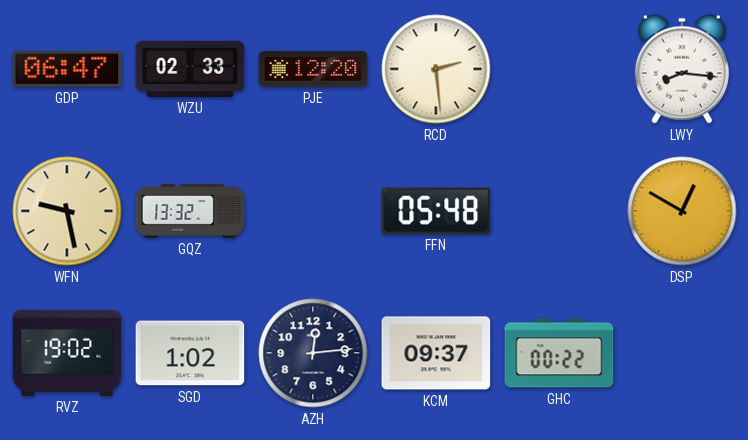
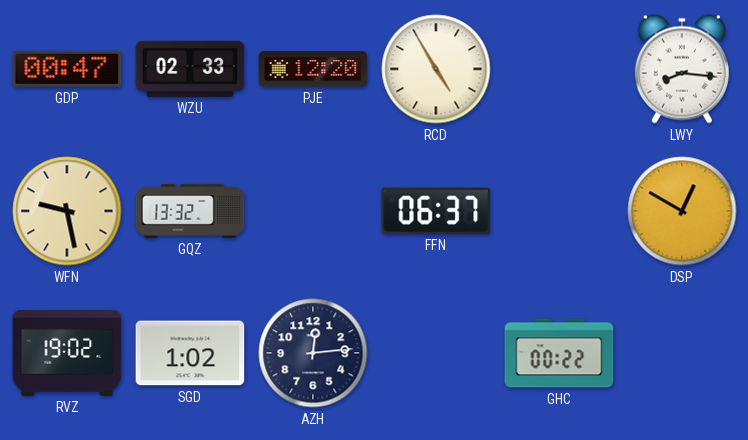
GDP: 06:47 -> 00:47
RCD: 2:29 -> 4:55
FFN: 05:48 -> 06:37
KCM: 09:37 -> none
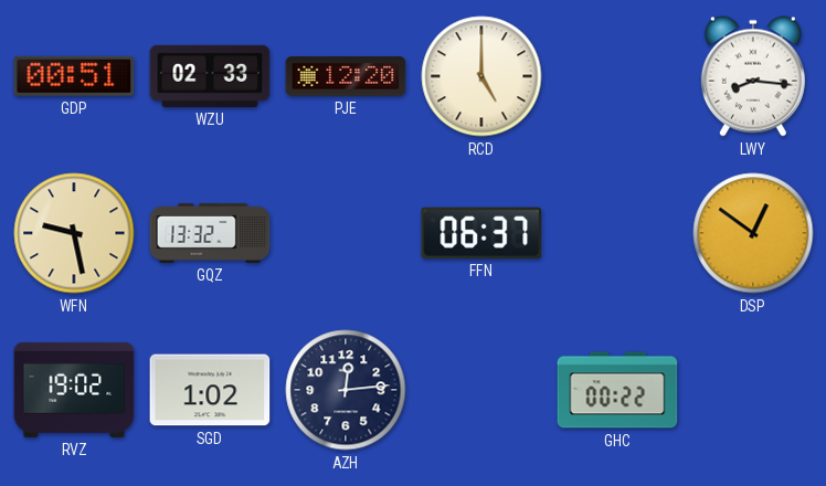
GDP: 00:47 -> 00:51
RCD: 4:55 -> 5:00
DSP: 12:50 -> 12:51
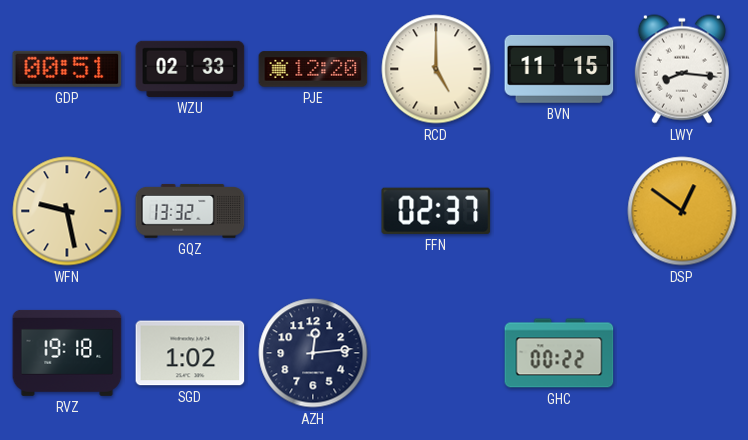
BVN: none -> 11:15
FFN: 06:37 -> 02:37
RVZ: 19:02 -> 19:18
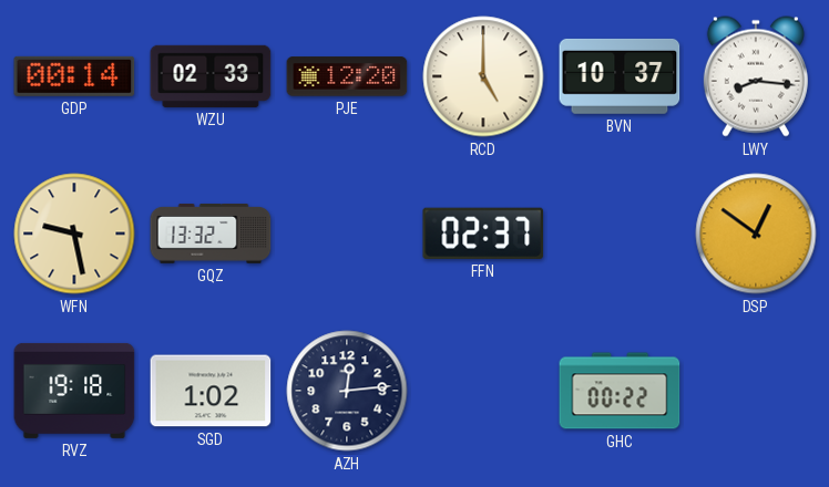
GDP: 00:51 -> 00:14
BVN: 11:15 -> 10:37
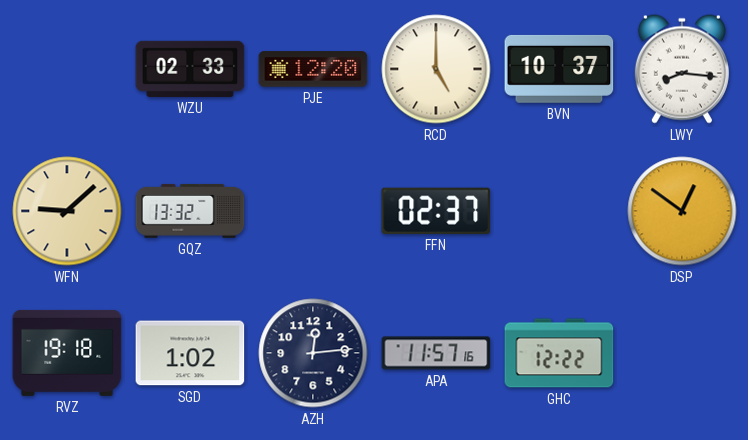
GDP: 00:14 -> none
WFN: 9:28 -> 9:08
APA: none -> 11:57
GHC: 00:22 -> 12:22
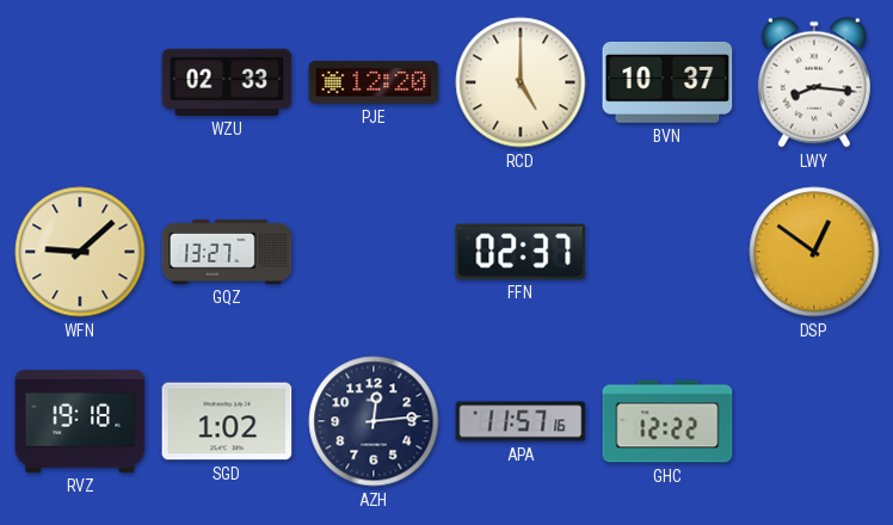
GQZ: 13:32 -> 13:27
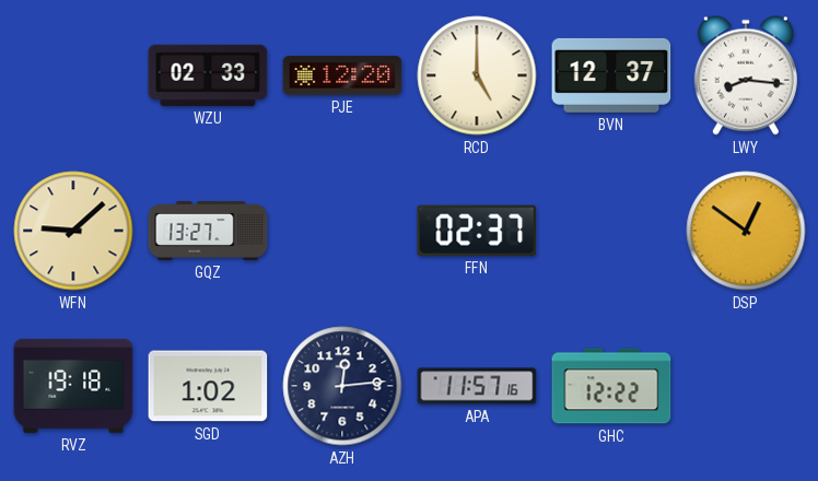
BVN: 10:37 -> 12:37
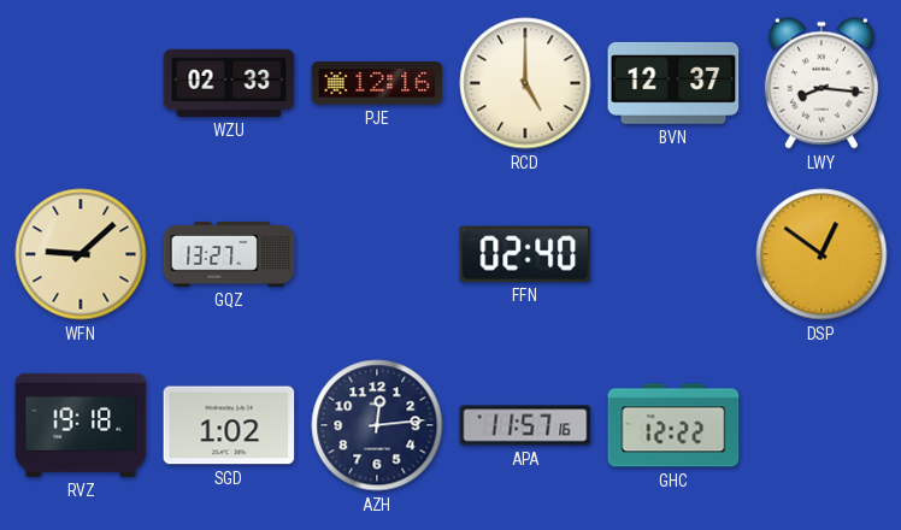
PJE: 12:20 -> 12:16
FFN: 02:37 -> 02:40
